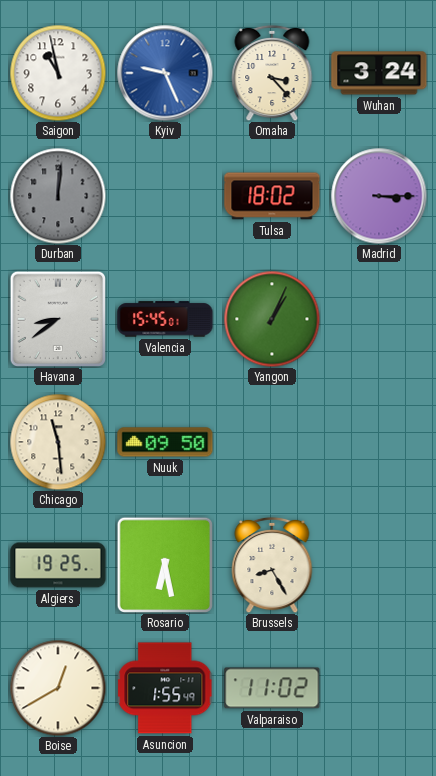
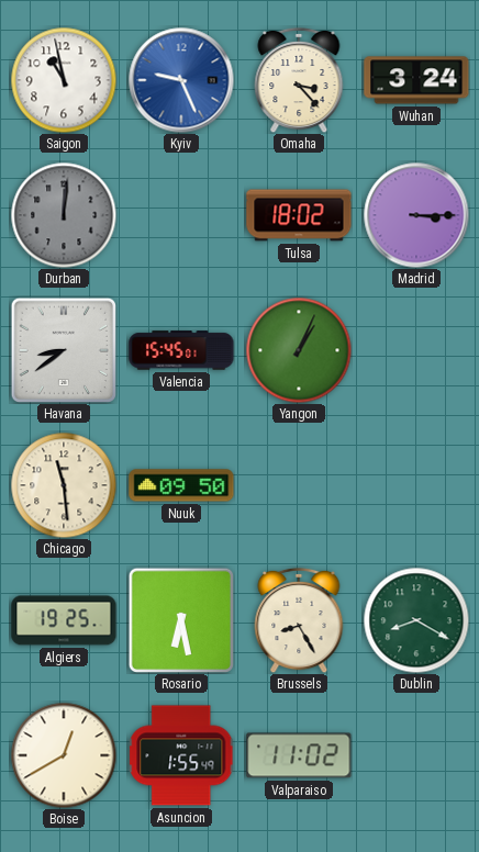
Dublin: none -> 8:20
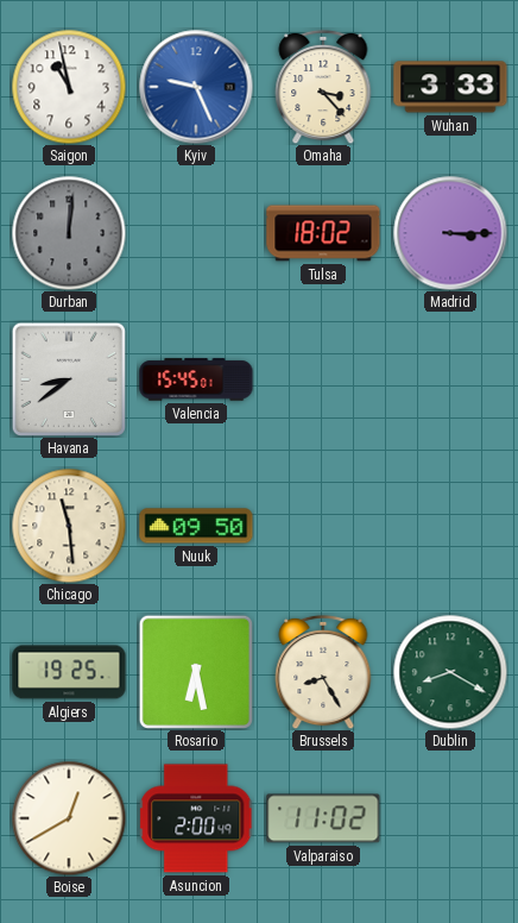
Wuhan: 3:24 -> 3:33
Yangon: 1:04 -> none
Asuncion: 1:55 -> 2:00
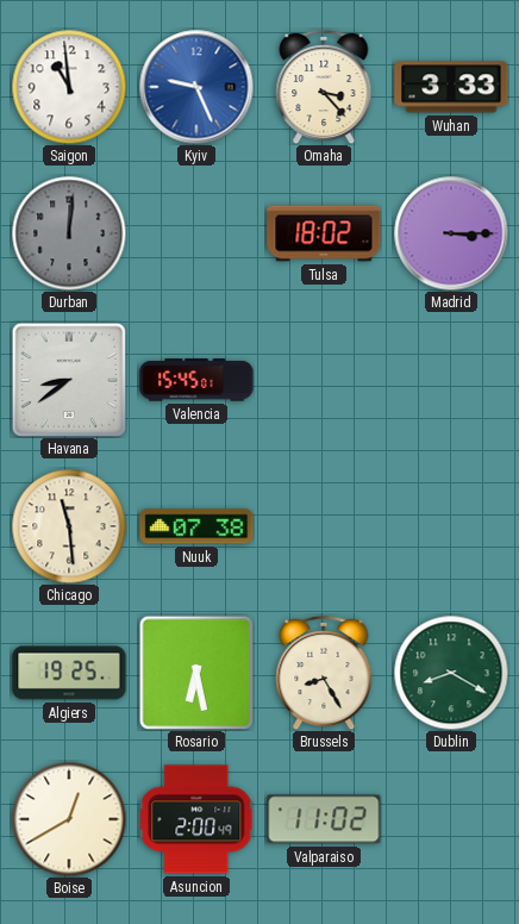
Saigon: 10:58 -> 10:59
Nuuk: 09:50 -> 07:38
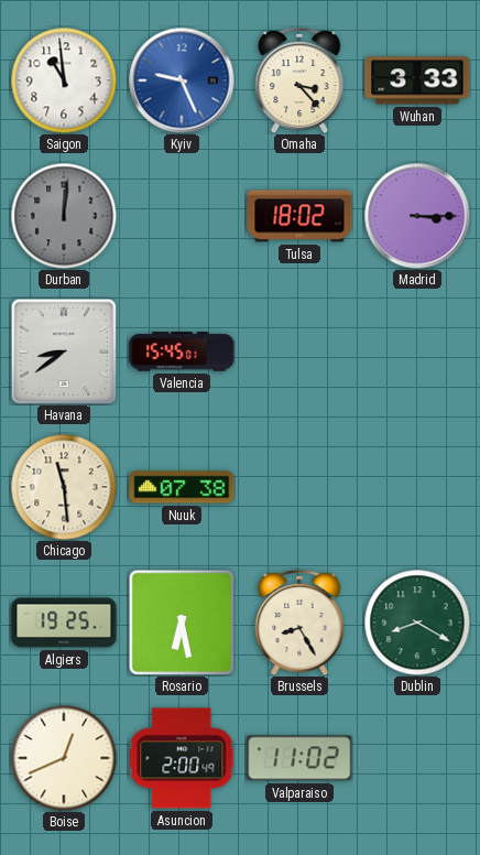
Boise: 12:40 -> 12:41
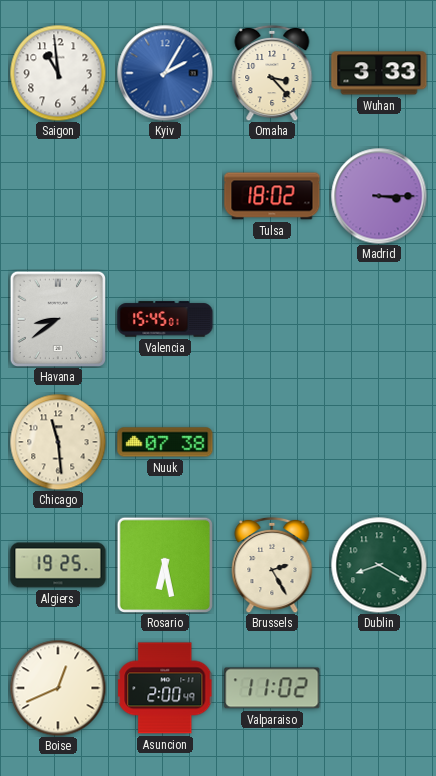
Kyiv: 9:26 -> 2:05
Durban: 12:01 -> none
Brussels: 8:25 -> 2:25
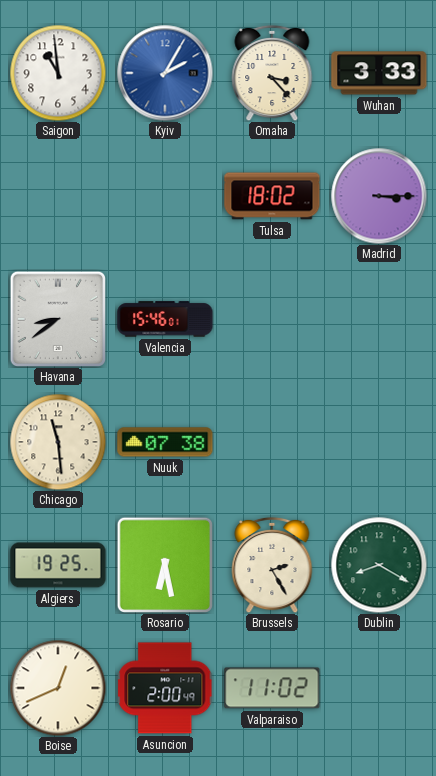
Valencia: 15:45 -> 15:46
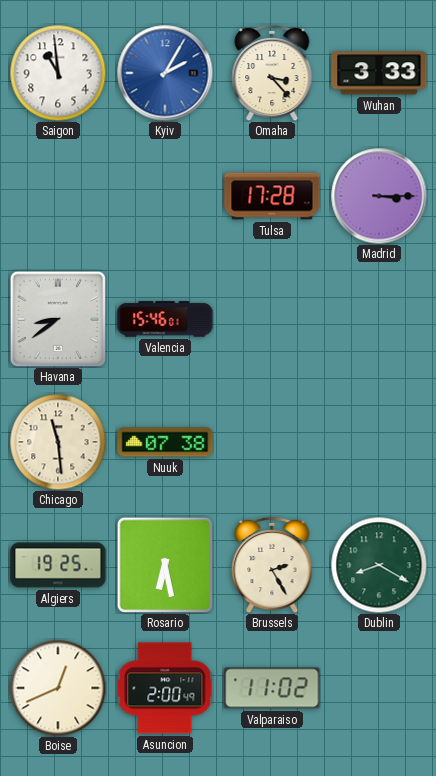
Tulsa: 18:02 -> 17:28
